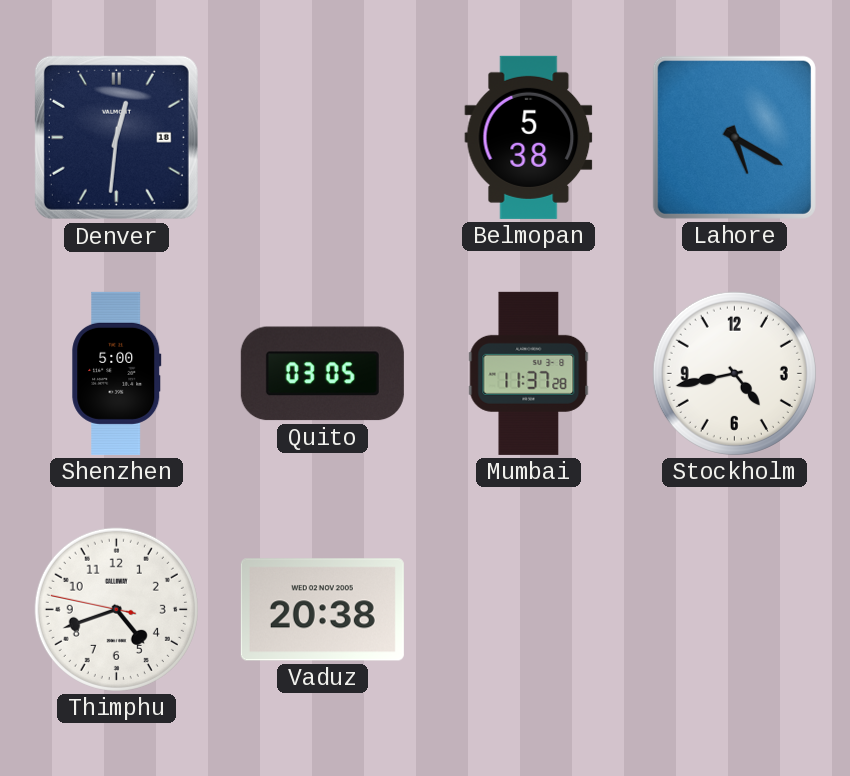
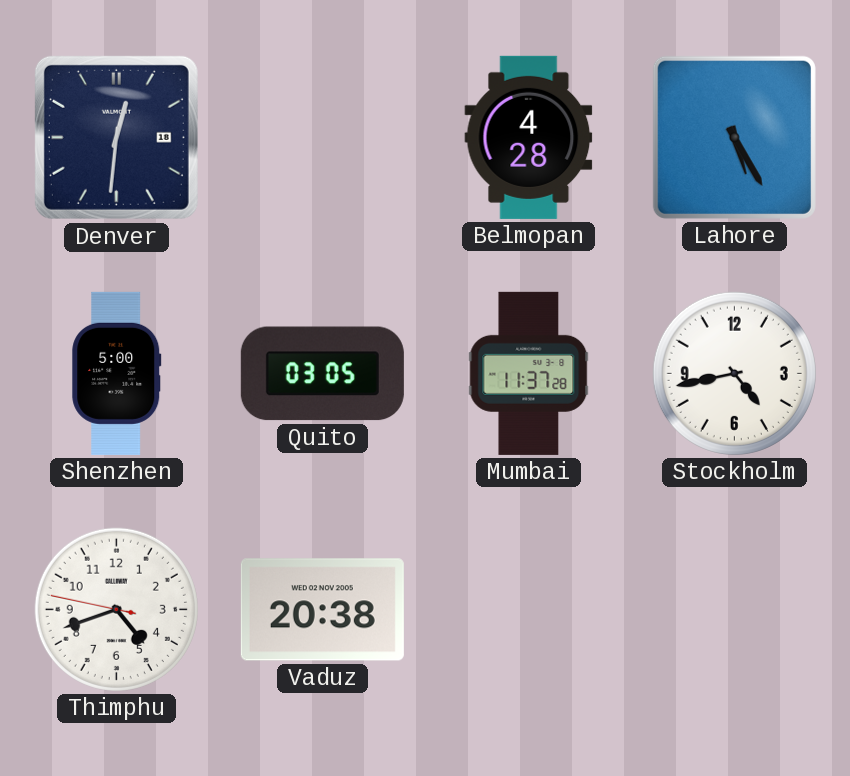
Belmopan: 5:38 -> 4:28
Lahore: 5:20 -> 5:25
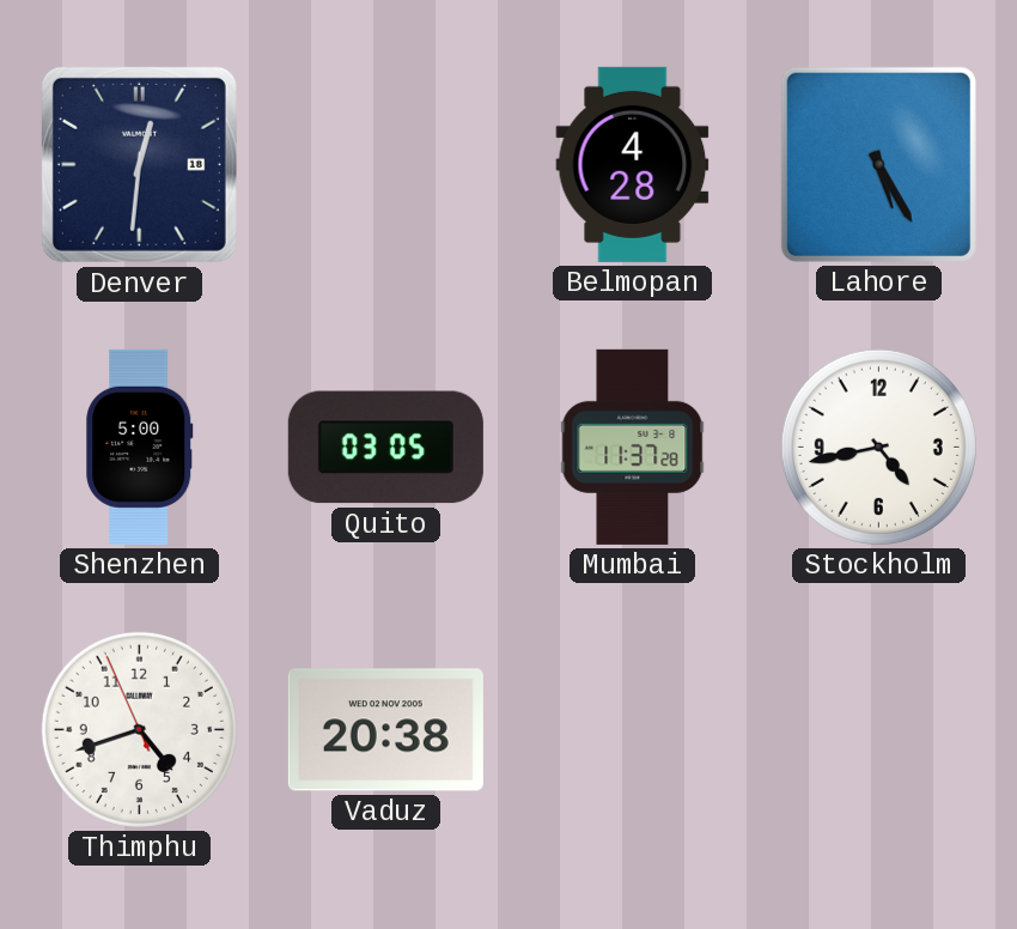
Thimphu: 4:41:47 -> 4:41:56
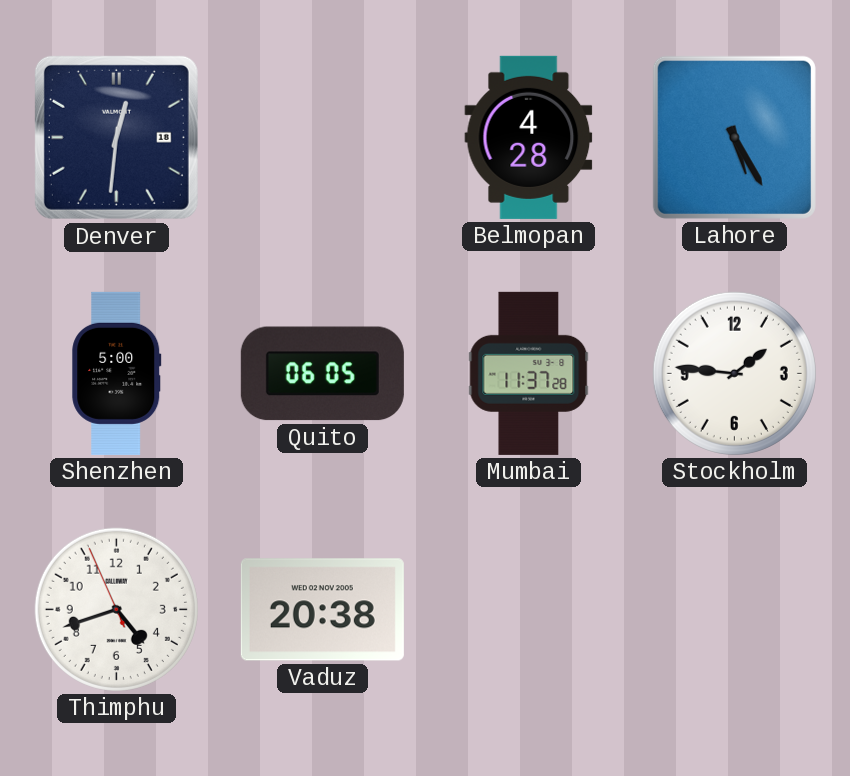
Quito: 03:05 -> 06:05
Stockholm: 4:43 -> 1:46
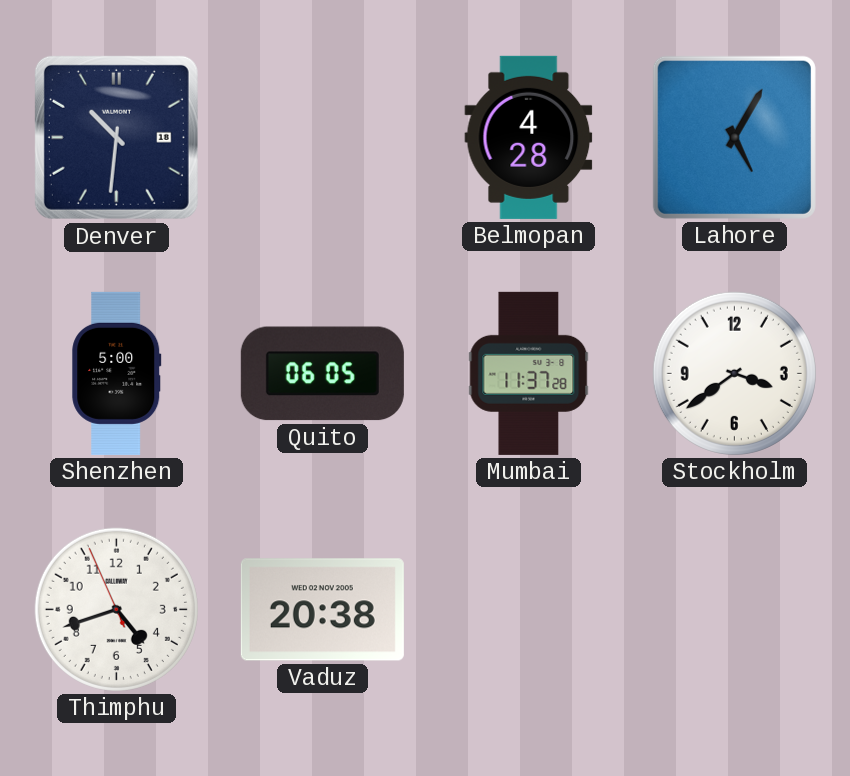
Denver: 12:31 -> 10:31
Lahore: 5:25 -> 5:05
Stockholm: 1:46 -> 3:39
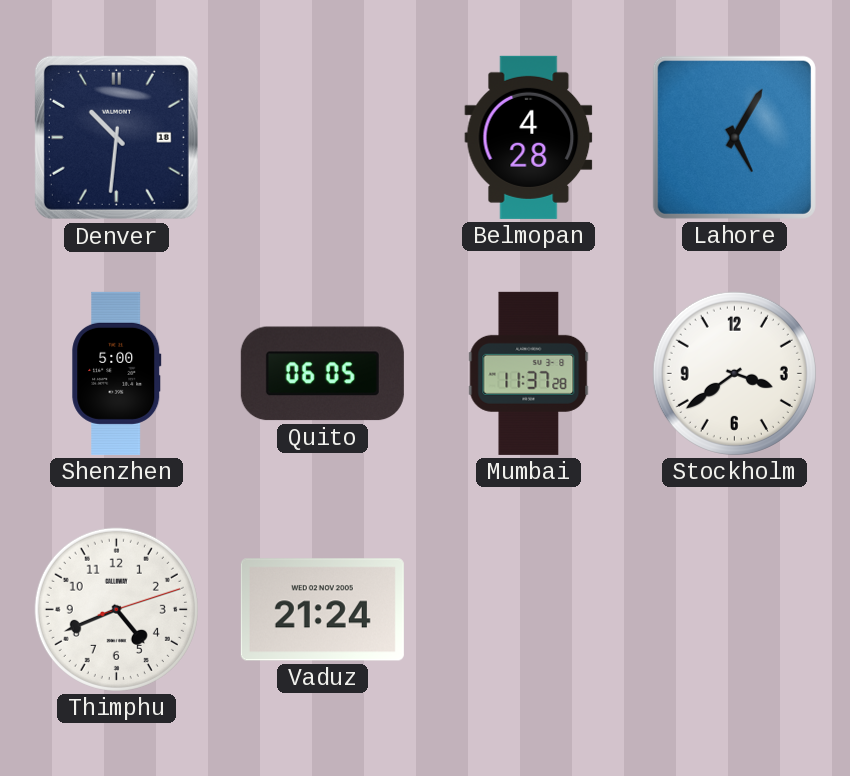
Thimphu: 4:41:56 -> 4:41:12
Vaduz: 20:38 -> 21:24
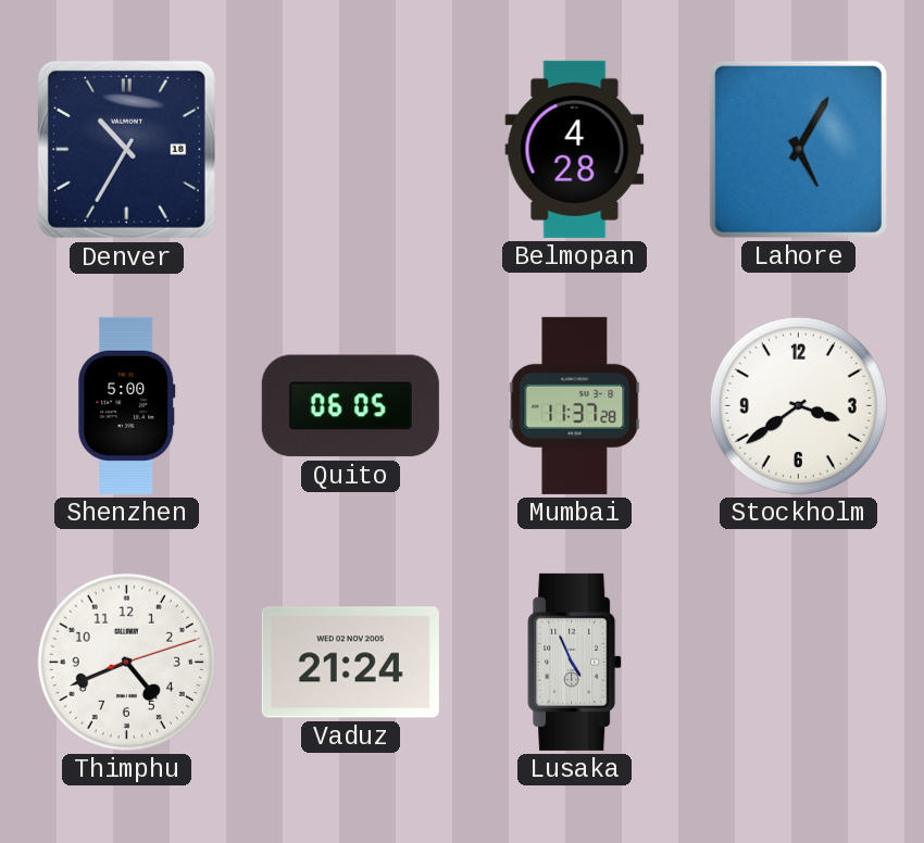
Denver: 10:31 -> 10:35
Lusaka: none -> 4:56
